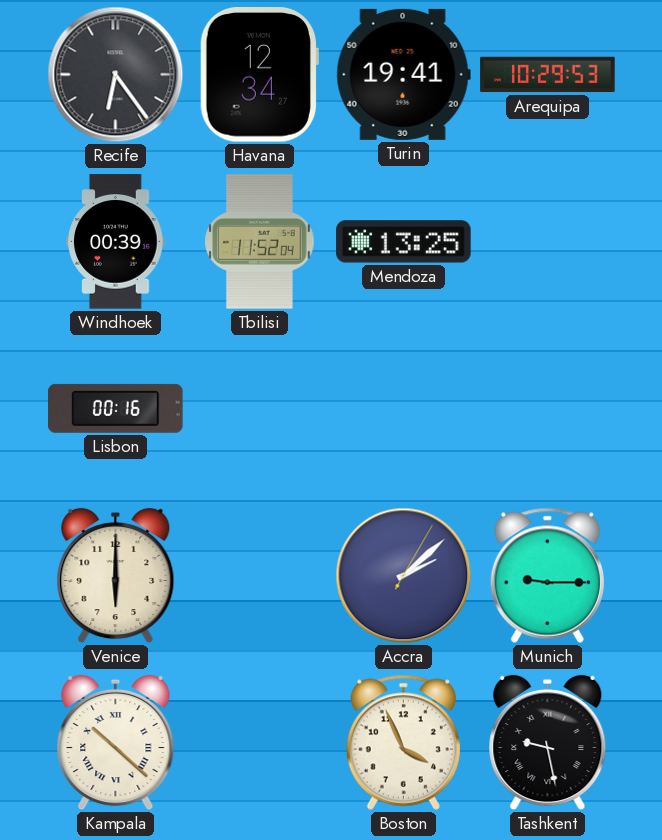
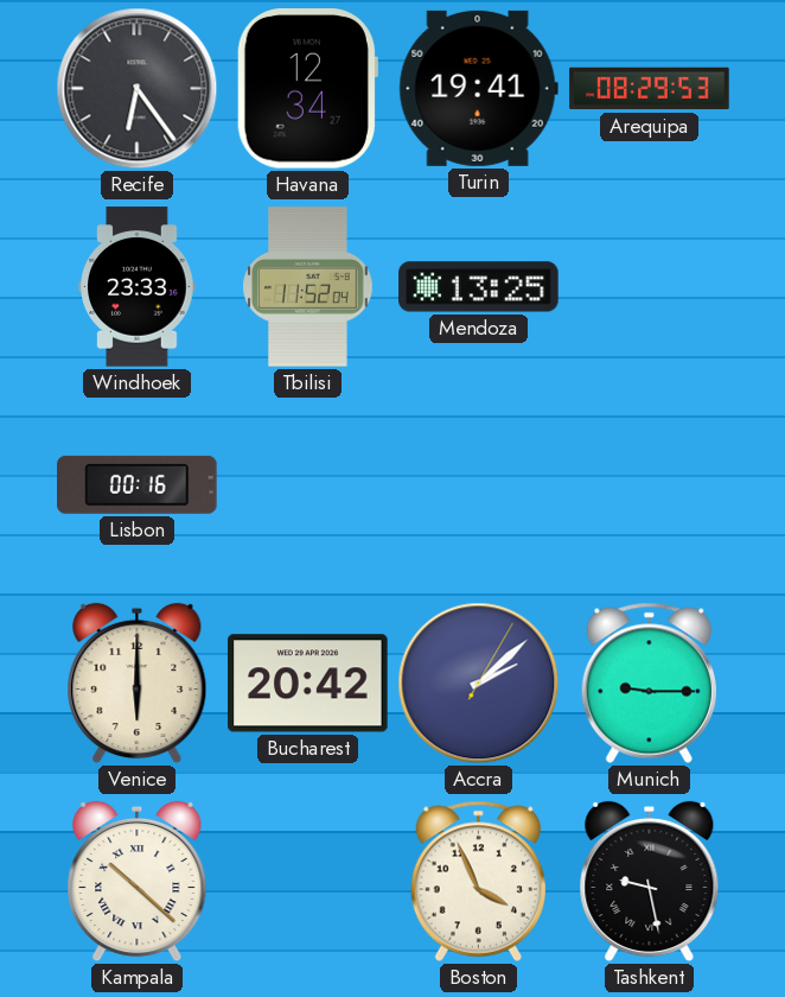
Arequipa: 10:29 -> 08:29
Windhoek: 00:39 -> 23:33
Bucharest: none -> 20:42
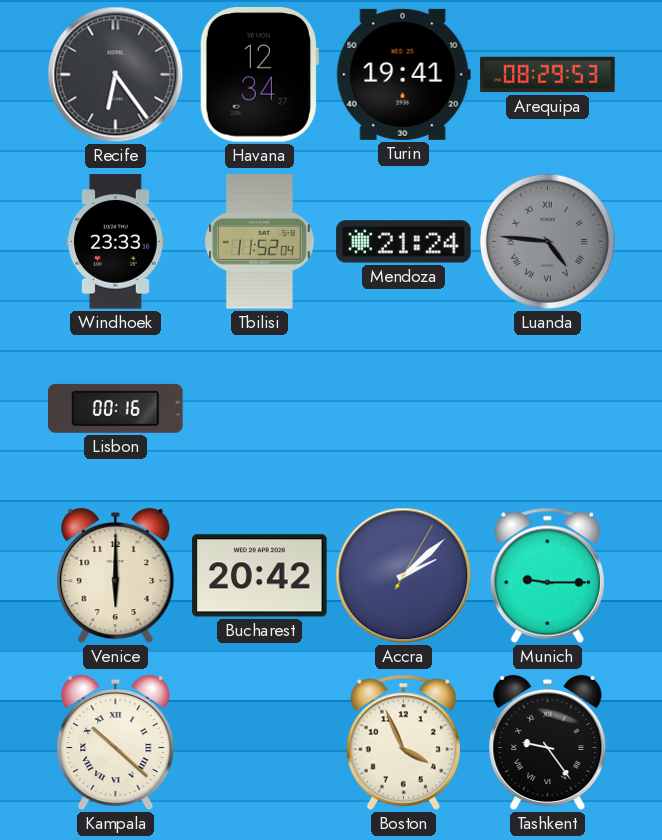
Mendoza: 13:25 -> 21:24
Luanda: none -> 4:46
Tashkent: 9:28 -> 9:24
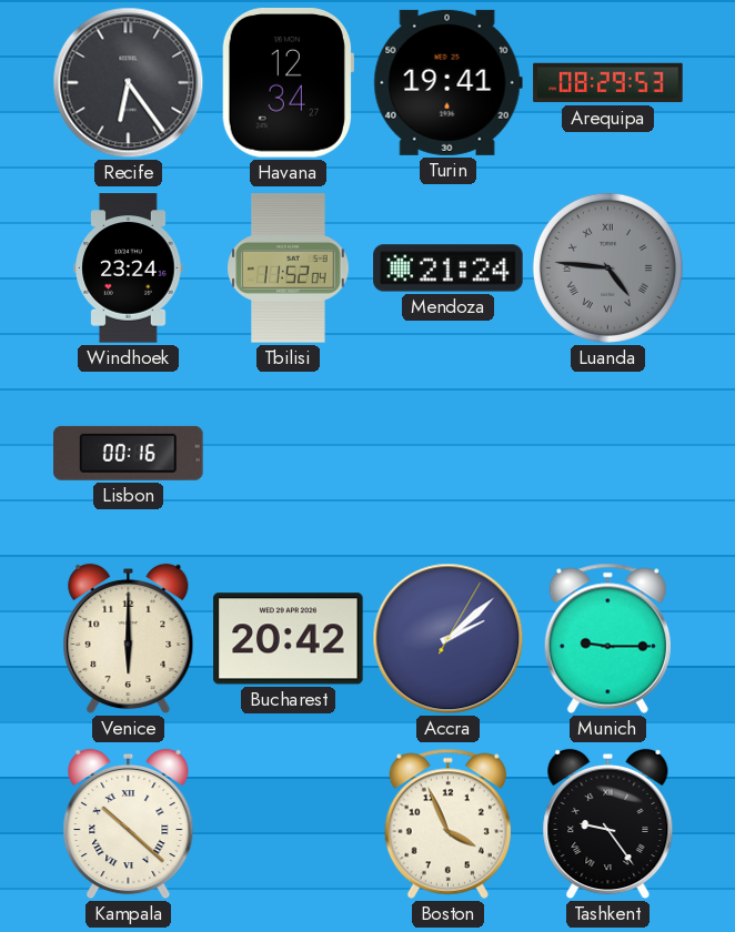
Windhoek: 23:33 -> 23:24
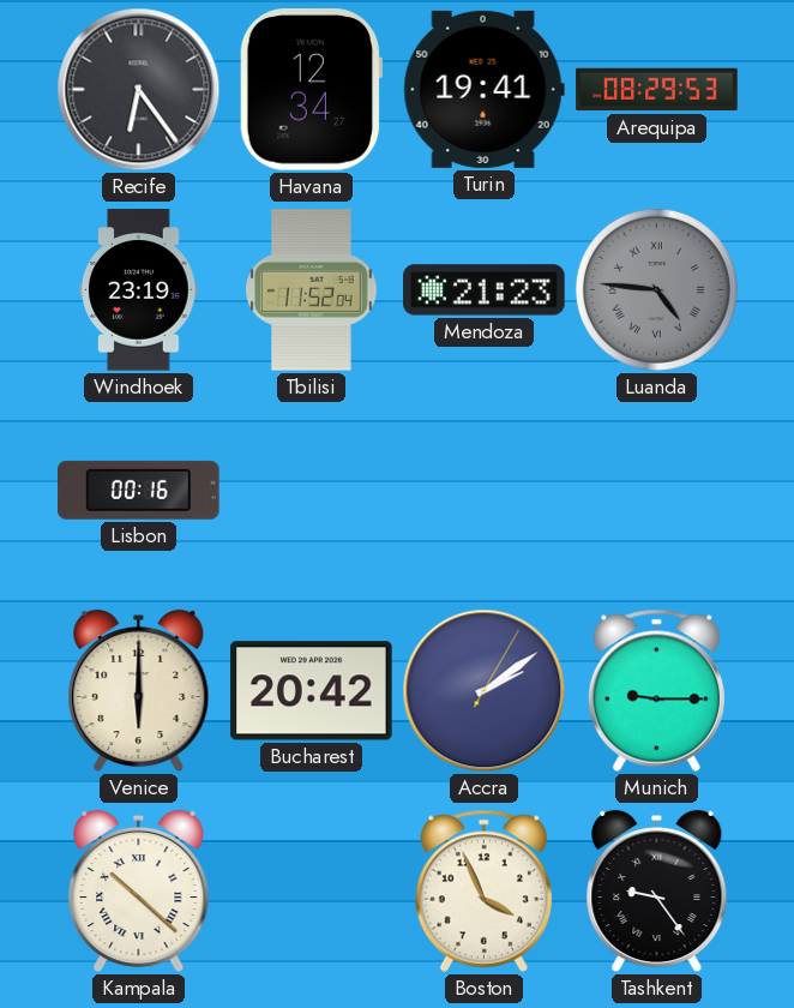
Windhoek: 23:24 -> 23:19
Mendoza: 21:24 -> 21:23
Accra: 2:08 -> 2:09
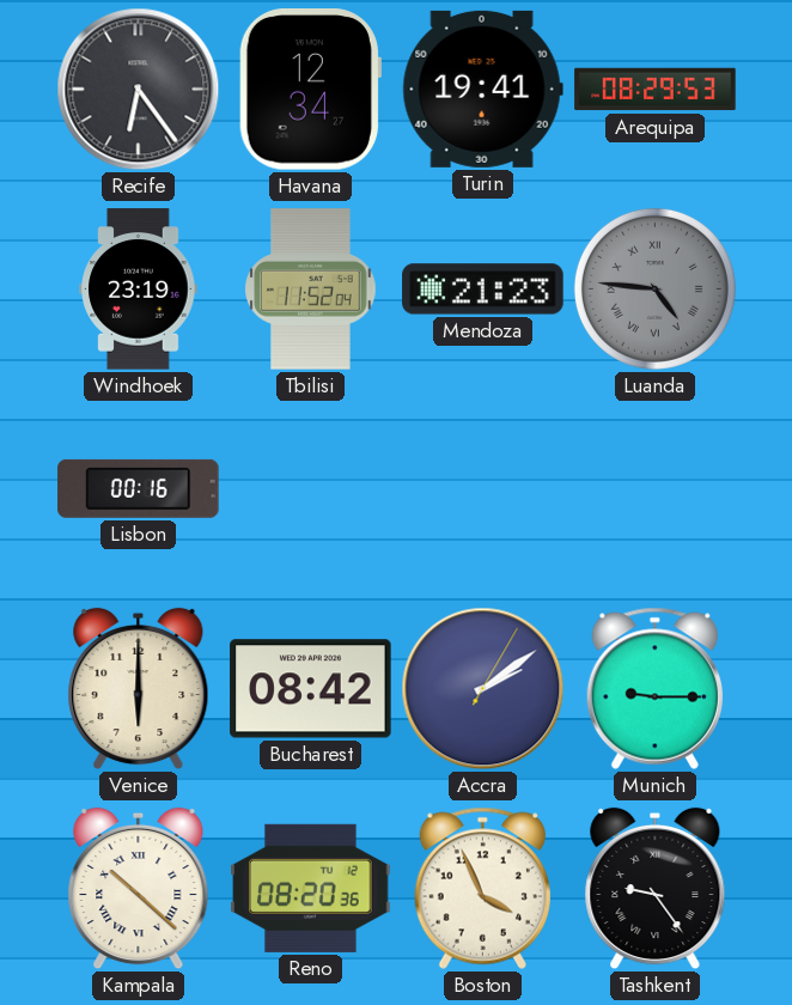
Bucharest: 20:42 -> 08:42
Reno: none -> 08:20
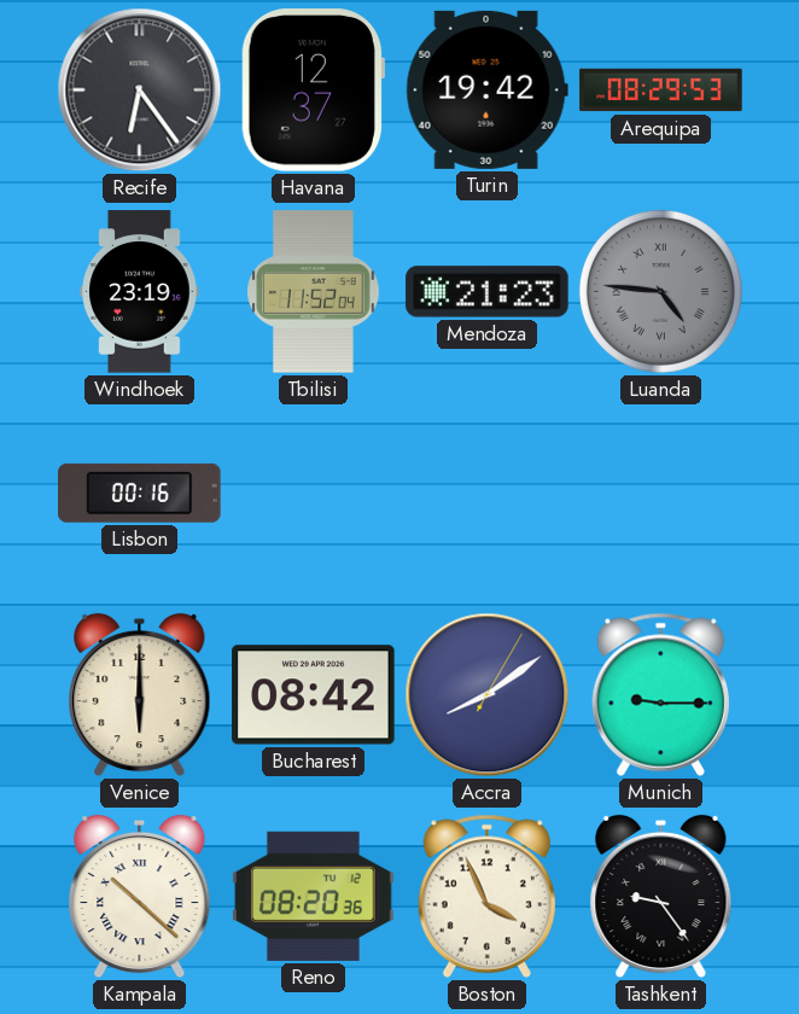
Havana: 12:34 -> 12:37
Turin: 19:41 -> 19:42
Accra: 2:09 -> 8:09
